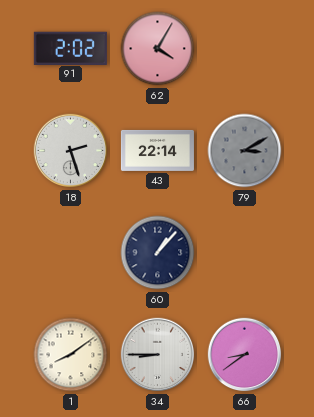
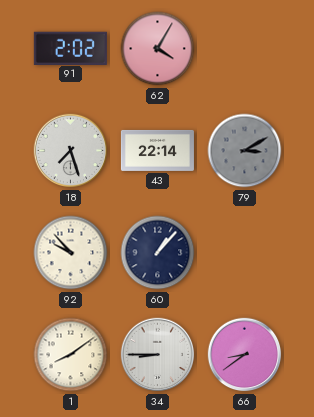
18: 2:27 -> 7:27
92: none -> 9:53
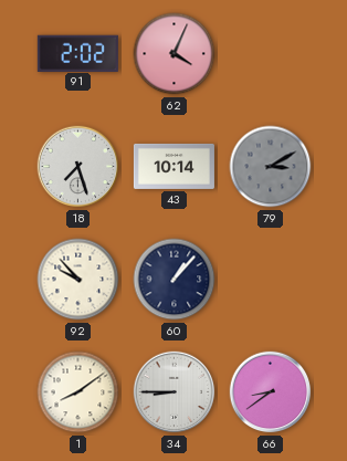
62: 4:05 -> 4:04
43: 22:14 -> 10:14
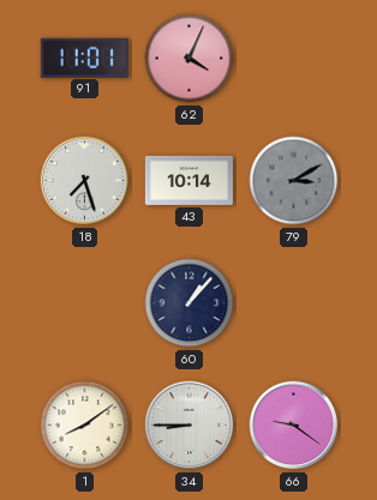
91: 2:02 -> 11:01
92: 9:53 -> none
66: 8:39 -> 9:21
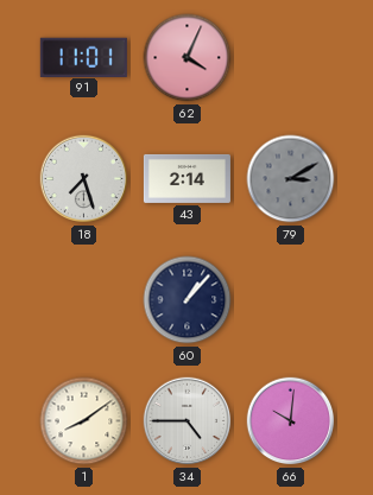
43: 10:14 -> 2:14
34: 8:45 -> 4:45
66: 9:21 -> 10:01
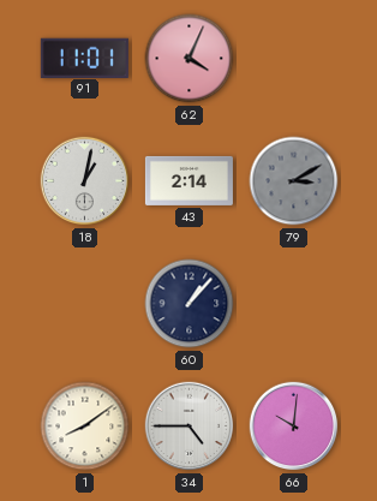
18: 7:27 -> 1:02
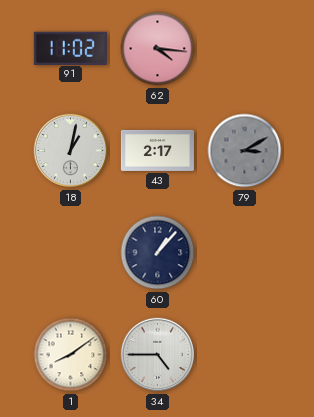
91: 11:01 -> 11:02
62: 4:04 -> 4:16
43: 2:14 -> 2:17
66: 10:01 -> none
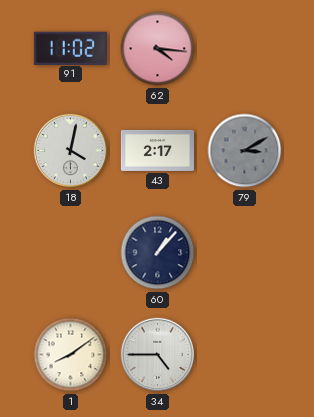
18: 1:02 -> 4:02
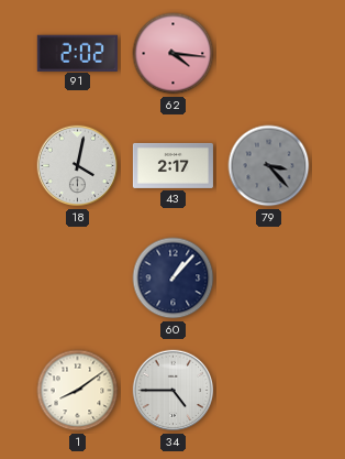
91: 11:02 -> 2:02
79: 3:10 -> 3:23
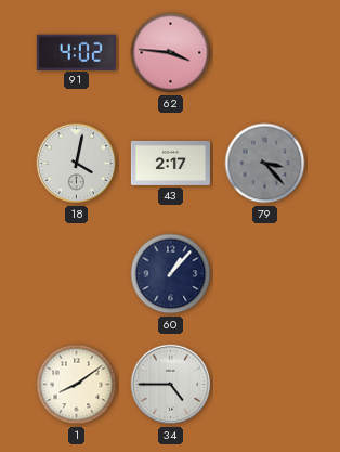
91: 2:02 -> 4:02
62: 4:16 -> 3:46
